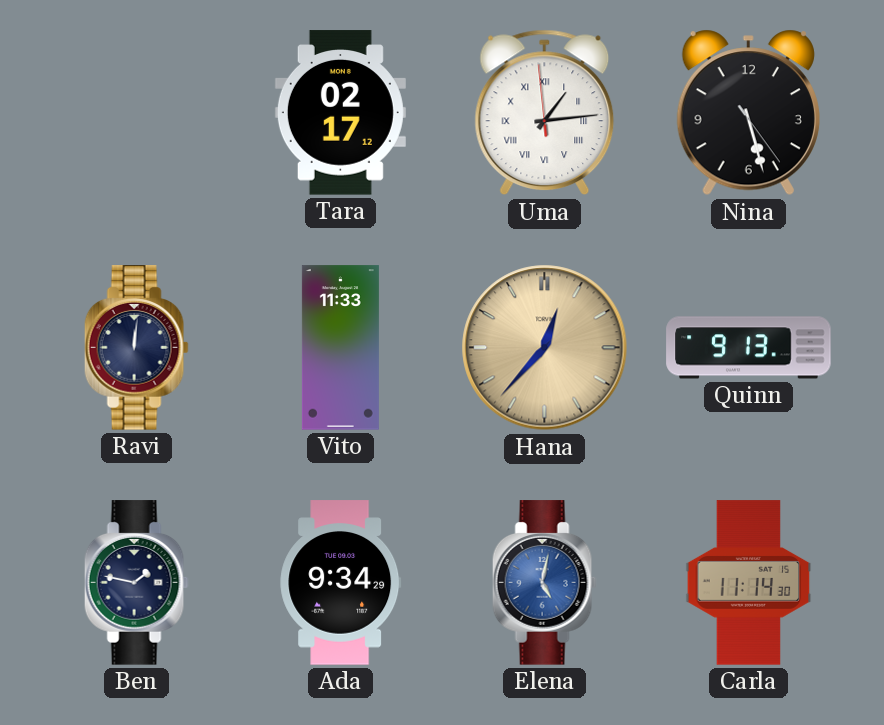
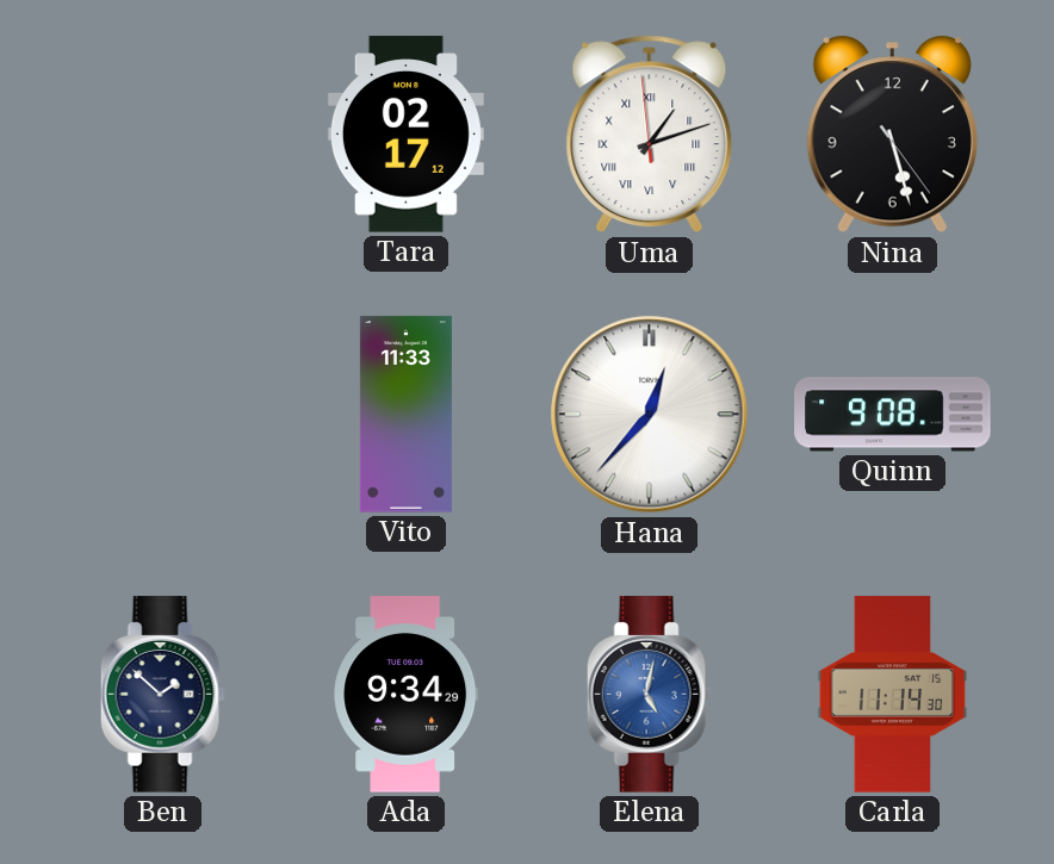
Uma: 1:13 -> 1:11
Ravi: 12:01 -> none
Hana dial: champagne -> white
Quinn: 9:13 -> 9:08
Ben: 1:47 -> 1:52
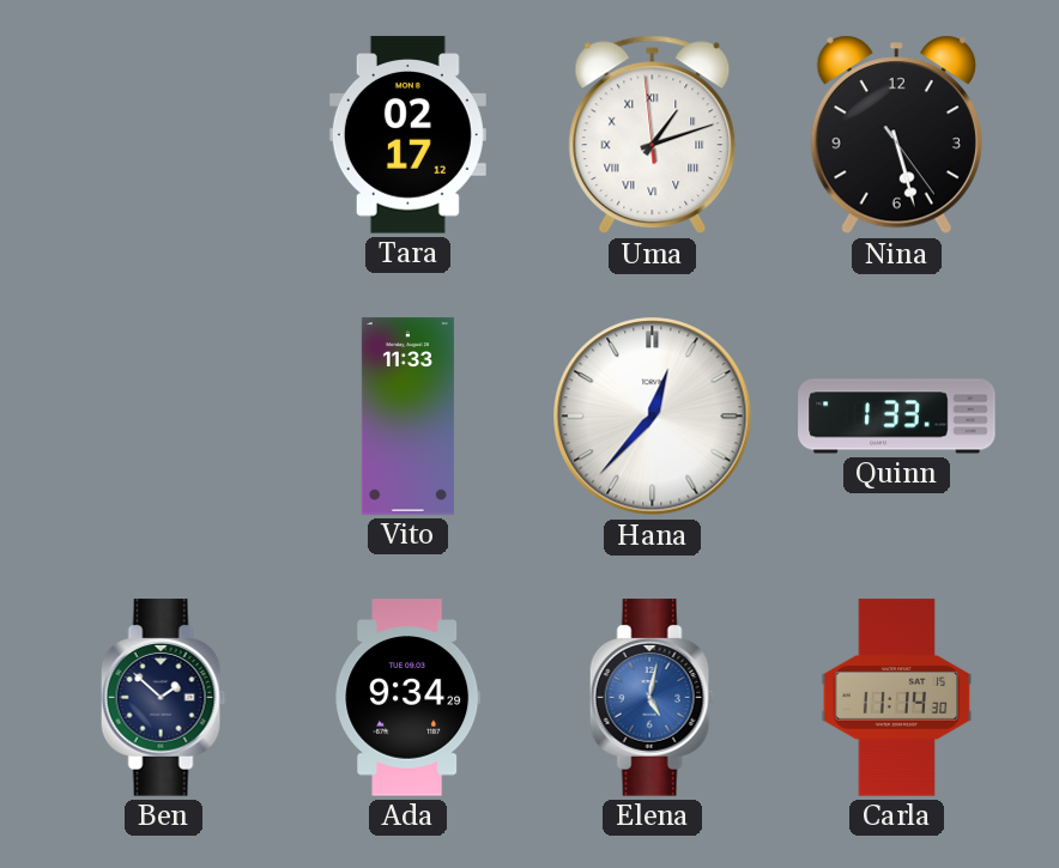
Quinn: 9:08 -> 1:33
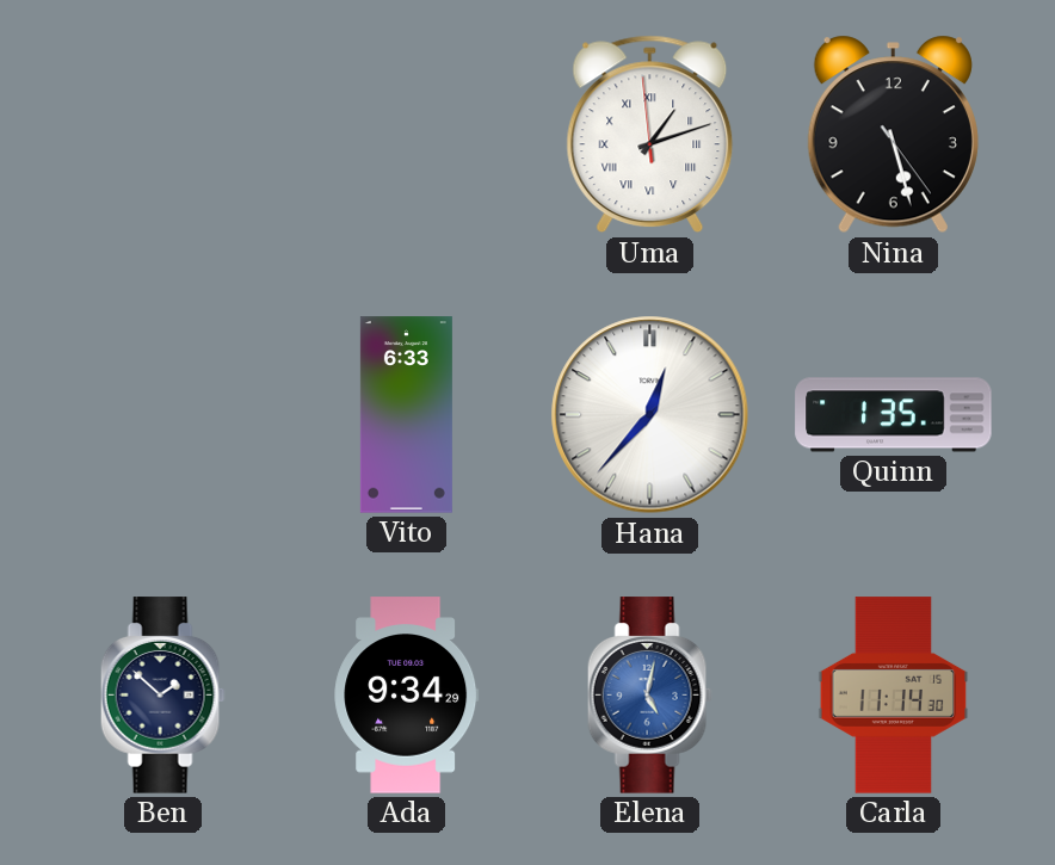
Tara: 02:17 -> none
Vito: 11:33 -> 6:33
Quinn: 1:33 -> 1:35
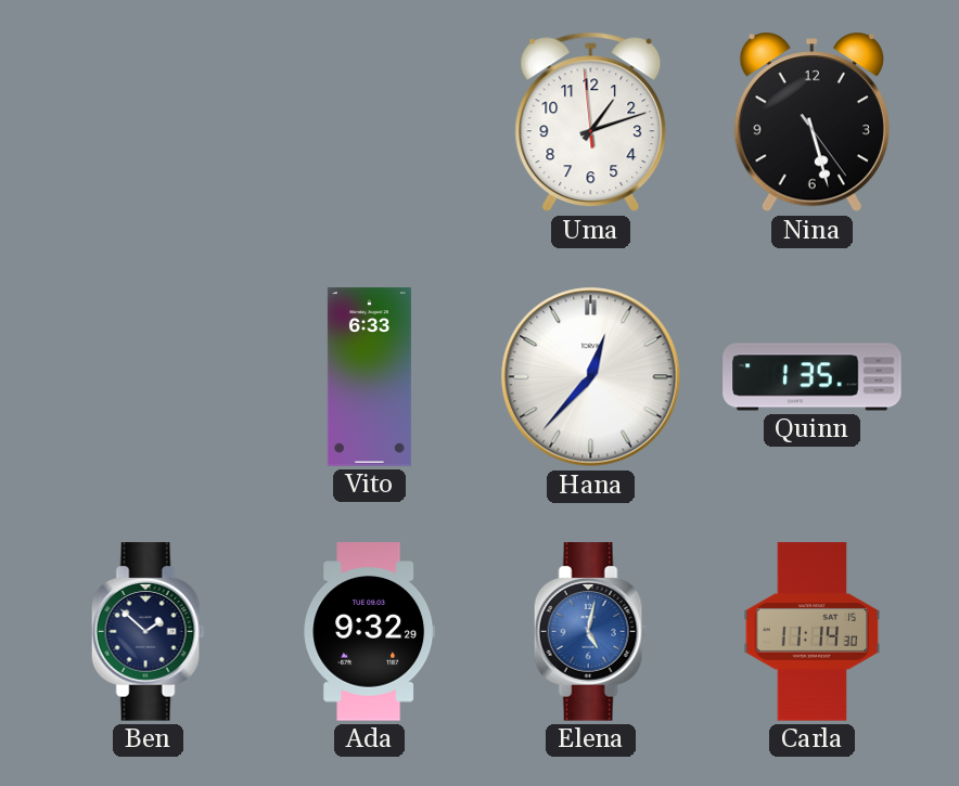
Uma numerals: Roman -> Arabic
Ada: 9:34 -> 9:32
